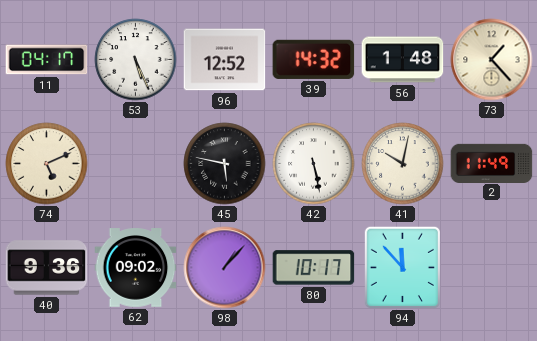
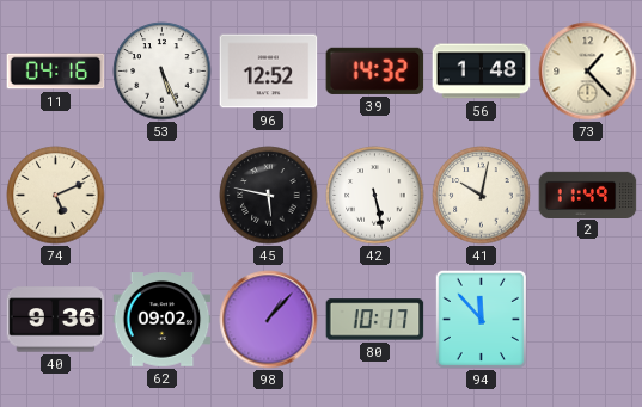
11: 04:17 -> 04:16
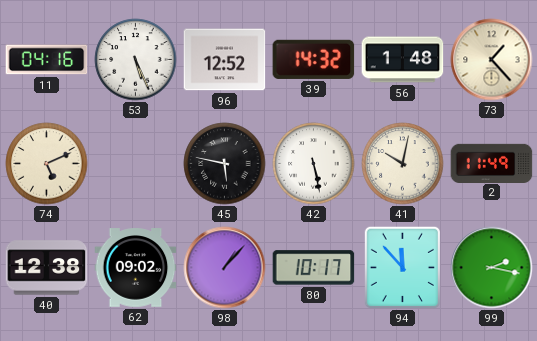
40: 9:36 -> 12:38
99: none -> 2:17
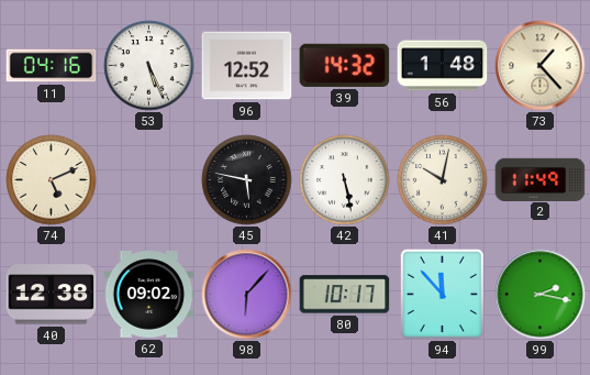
98: 1:07 -> 6:07
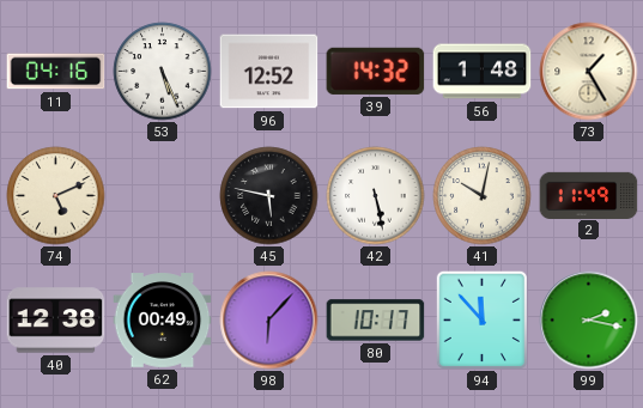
73: 1:23 -> 1:25
62: 09:02 -> 00:49
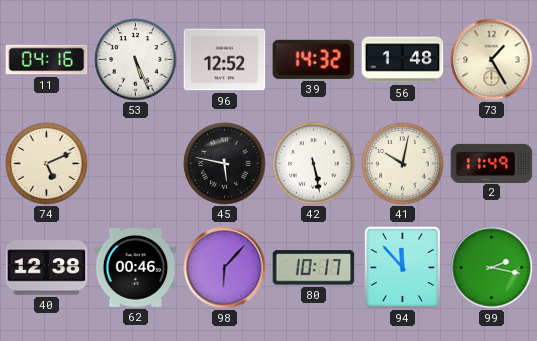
62: 00:49 -> 00:46
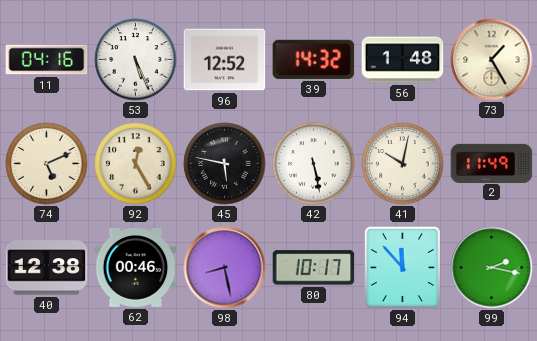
92: none -> 12:25
98: 6:07 -> 8:28
